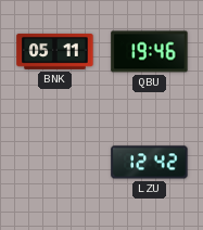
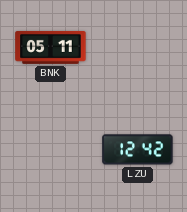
QBU: 19:46 -> none
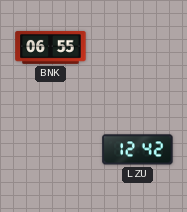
BNK: 05:11 -> 06:55
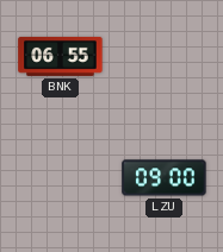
LZU: 12:42 -> 09:00
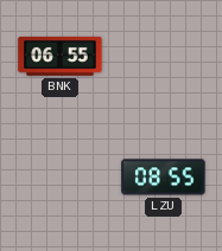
LZU: 09:00 -> 08:55
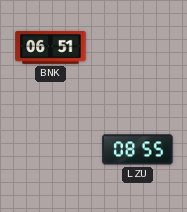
BNK: 06:55 -> 06:51
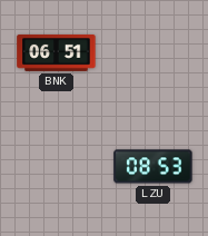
LZU: 08:55 -> 08:53
